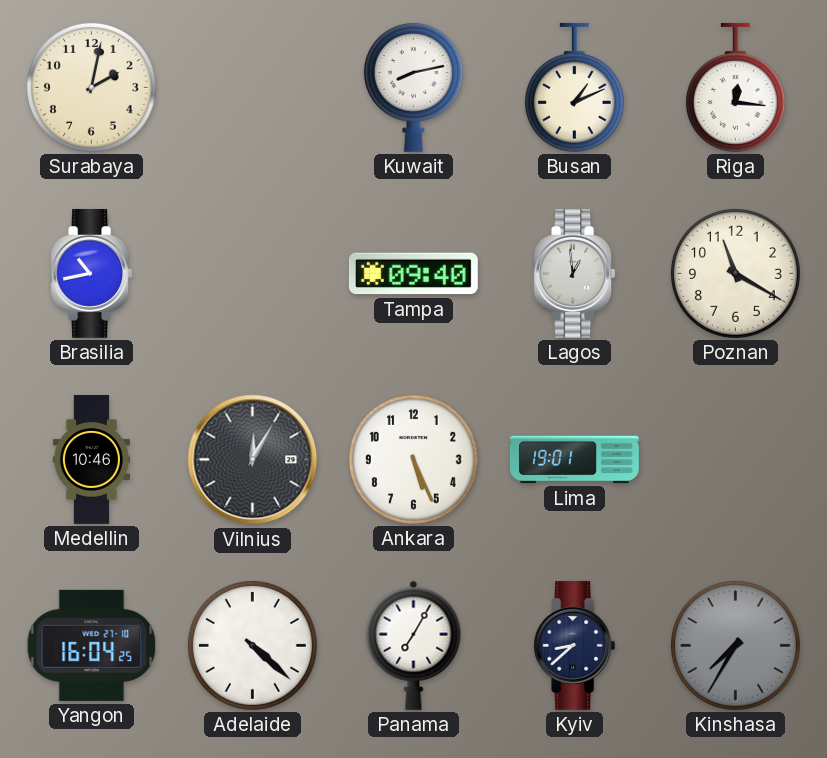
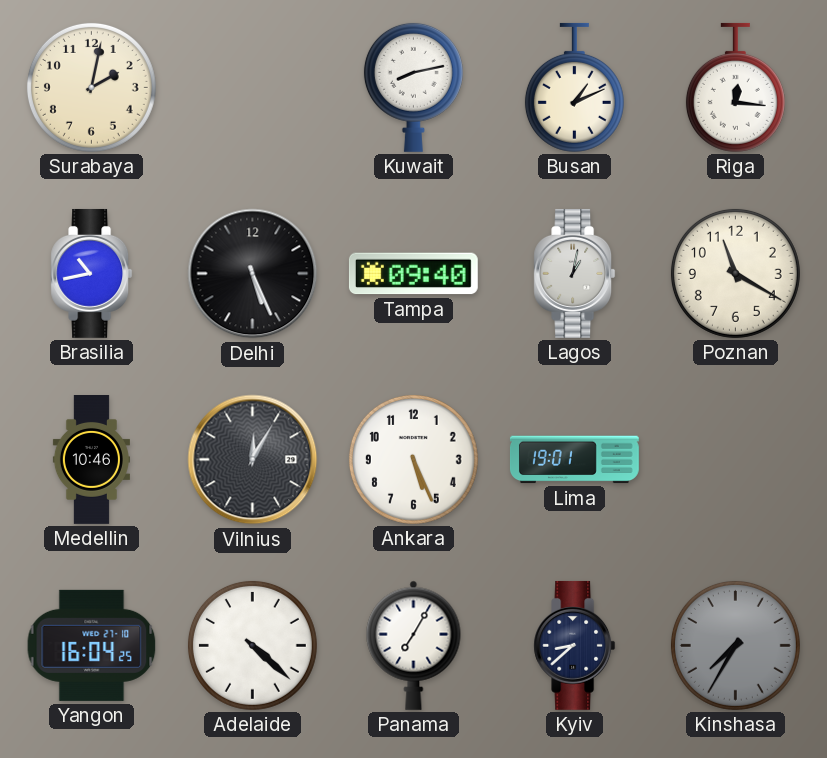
Delhi: none -> 5:26
Lagos: 12:59 -> 1:02
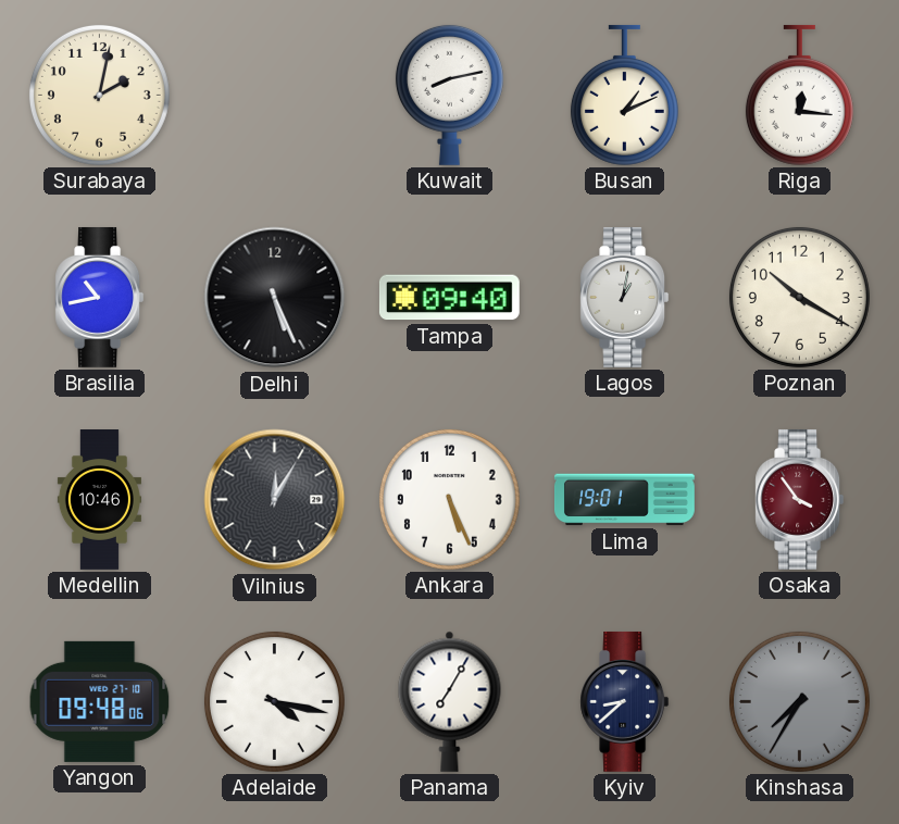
Poznan: 11:20 -> 10:20
Osaka: none -> 3:54
Yangon: 16:04 -> 09:48
Adelaide: 4:22 -> 4:17
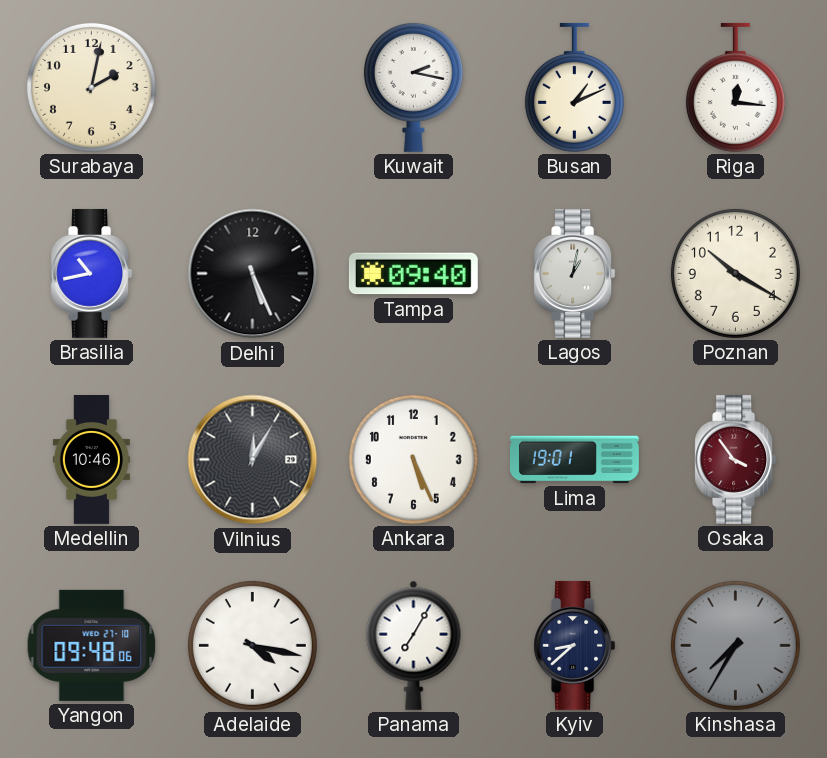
Kuwait: 8:13 -> 2:17
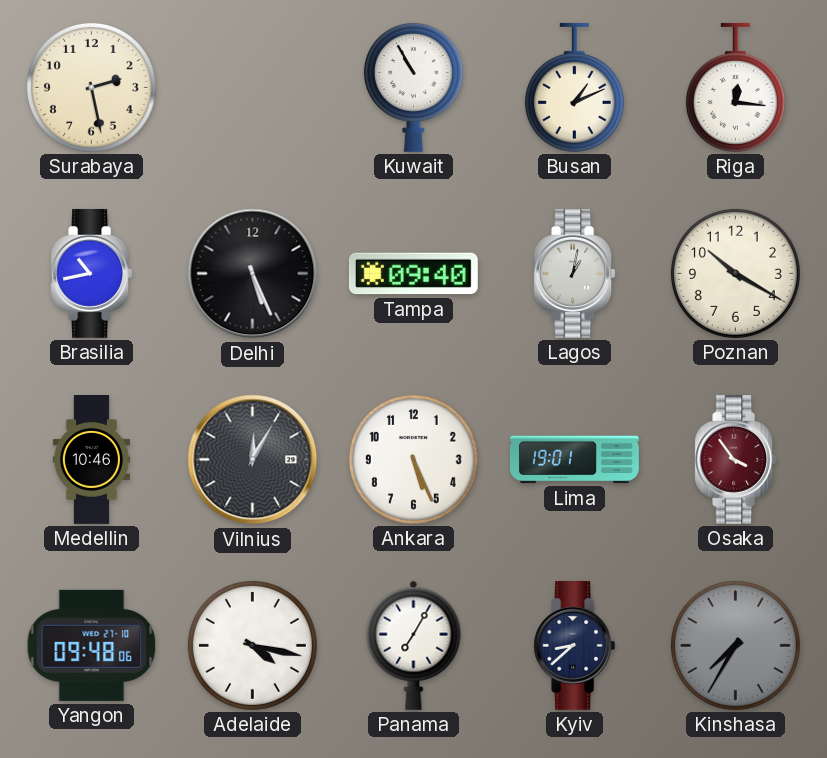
Surabaya: 2:02 -> 2:28
Kuwait: 2:17 -> 10:55
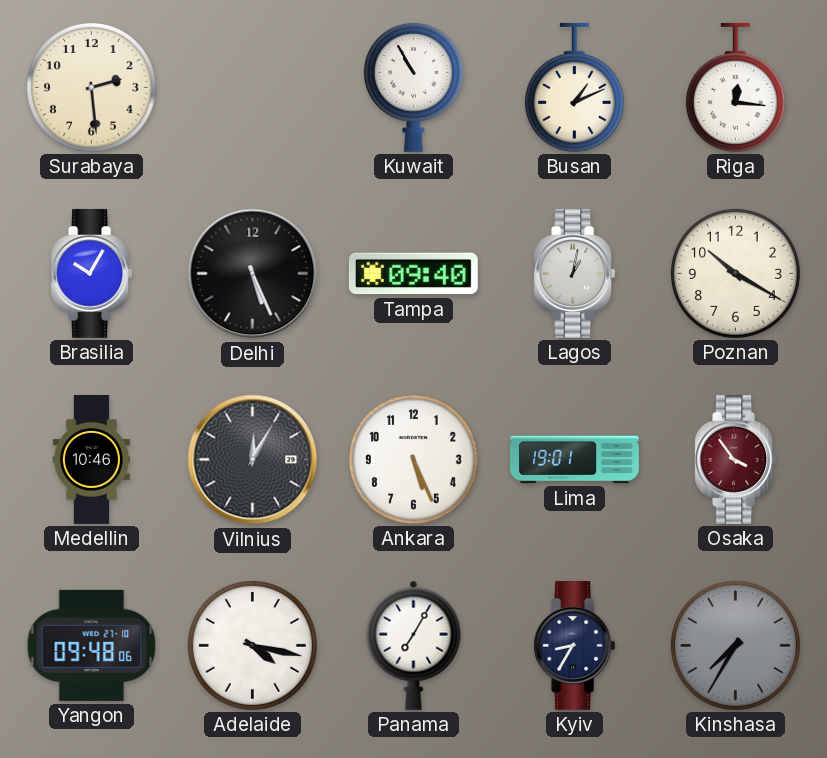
Surabaya: 2:28 -> 2:29
Brasilia: 10:43 -> 10:05
Kyiv: 8:38 -> 8:35
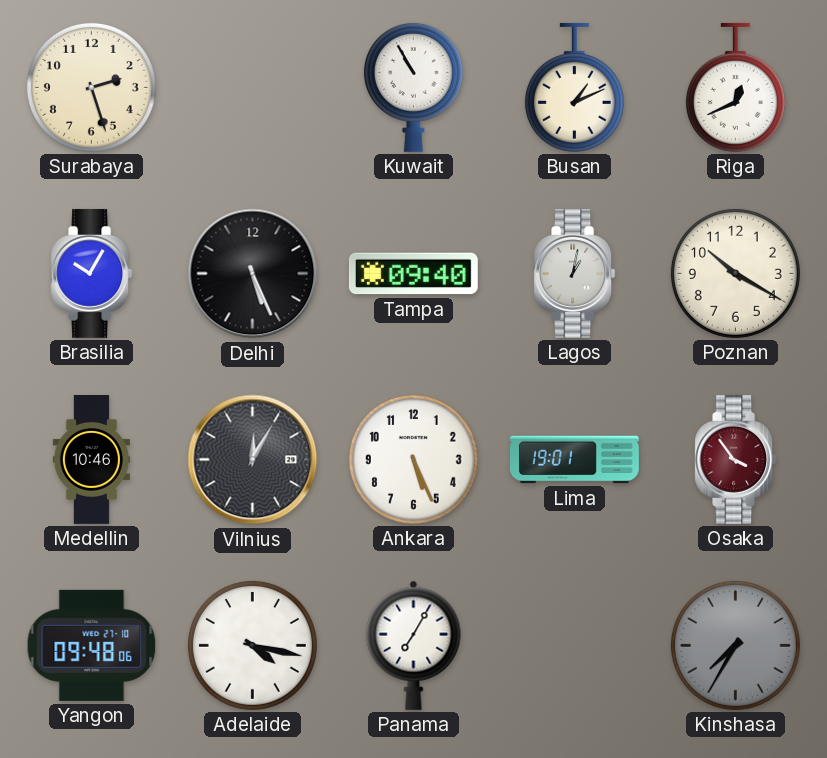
Surabaya: 2:29 -> 2:27
Riga: 12:16 -> 12:41
Kyiv: 8:35 -> none
